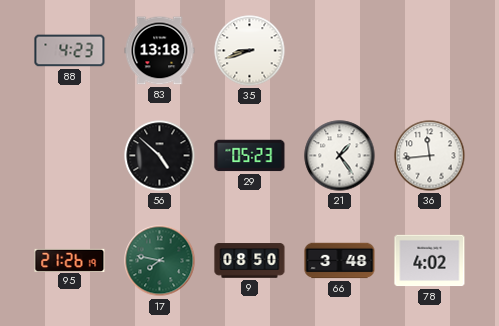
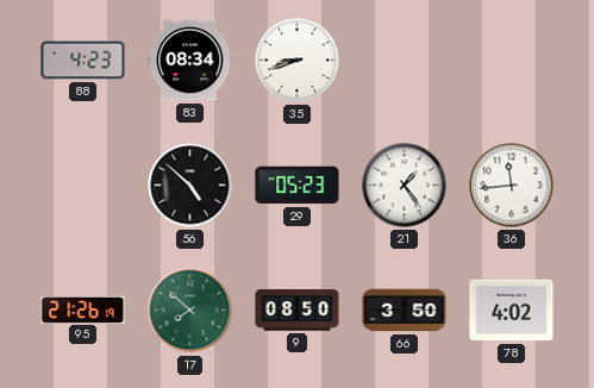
83: 13:18 -> 08:34
17: 7:47 -> 7:52
66: 3:48 -> 3:50
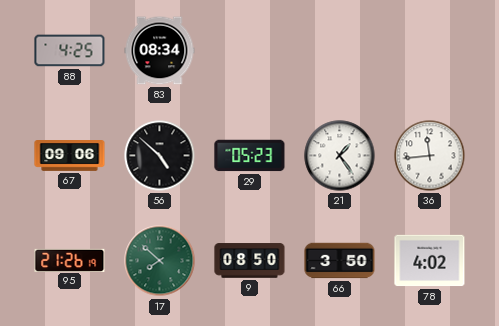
88: 4:23 -> 4:25
35: 8:42 -> none
67: none -> 09:06
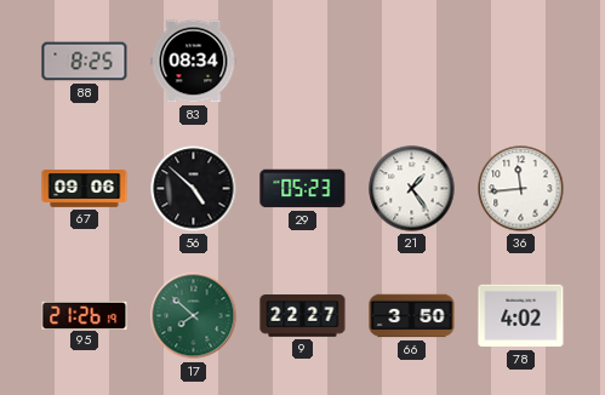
88: 4:25 -> 8:25
9: 08:50 -> 22:27
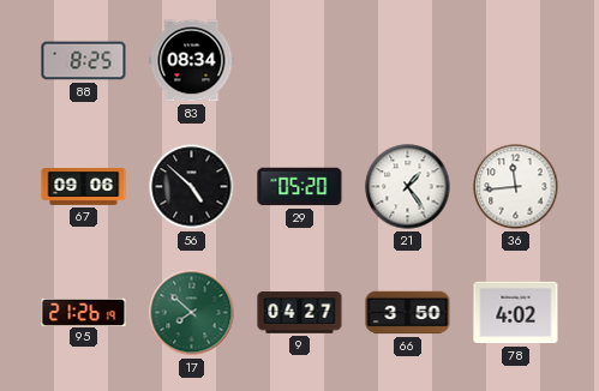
29: 05:23 -> 05:20
9: 22:27 -> 04:27
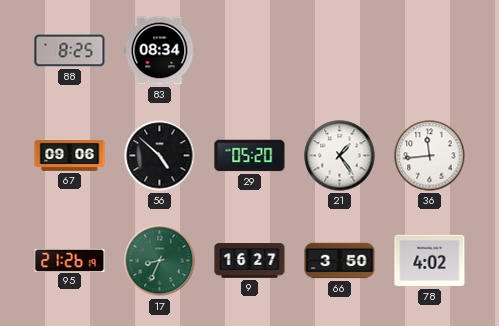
17: 7:52 -> 8:34
9: 04:27 -> 16:27
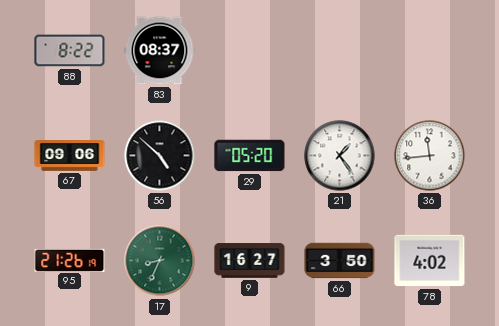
88: 8:25 -> 8:22
83: 08:34 -> 08:37
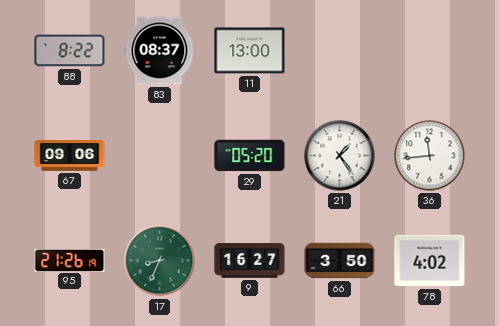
11: none -> 13:00
56: 4:52 -> none
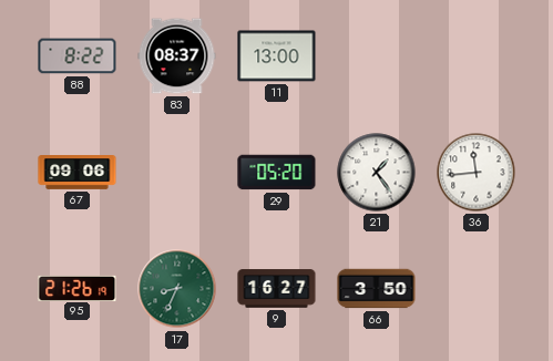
78: 4:02 -> none
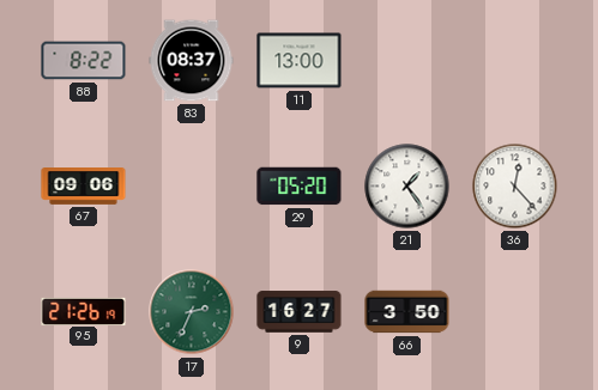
36: 11:44 -> 12:23
17: 8:34 -> 2:34
